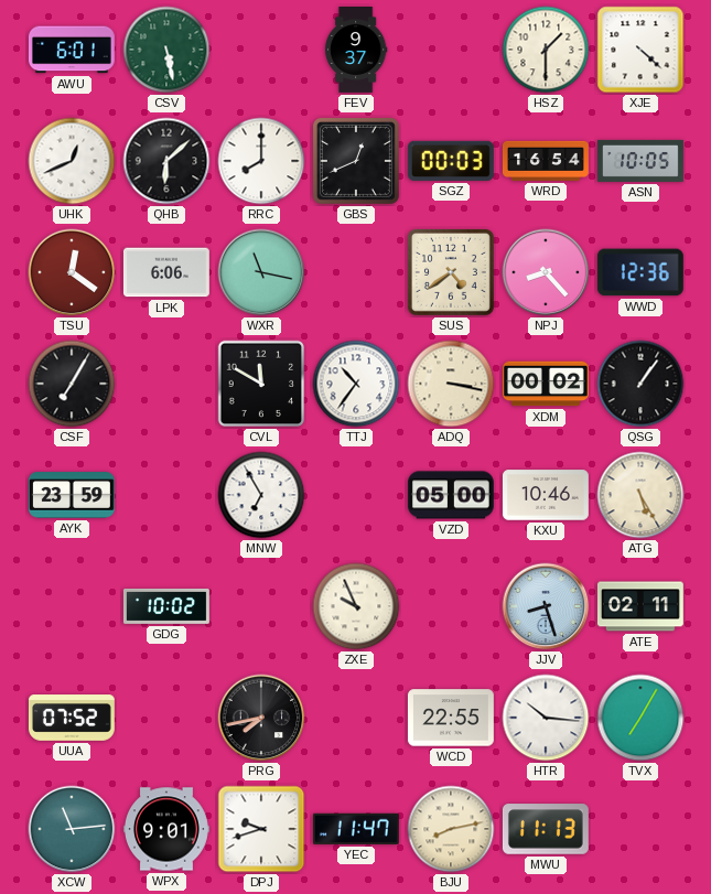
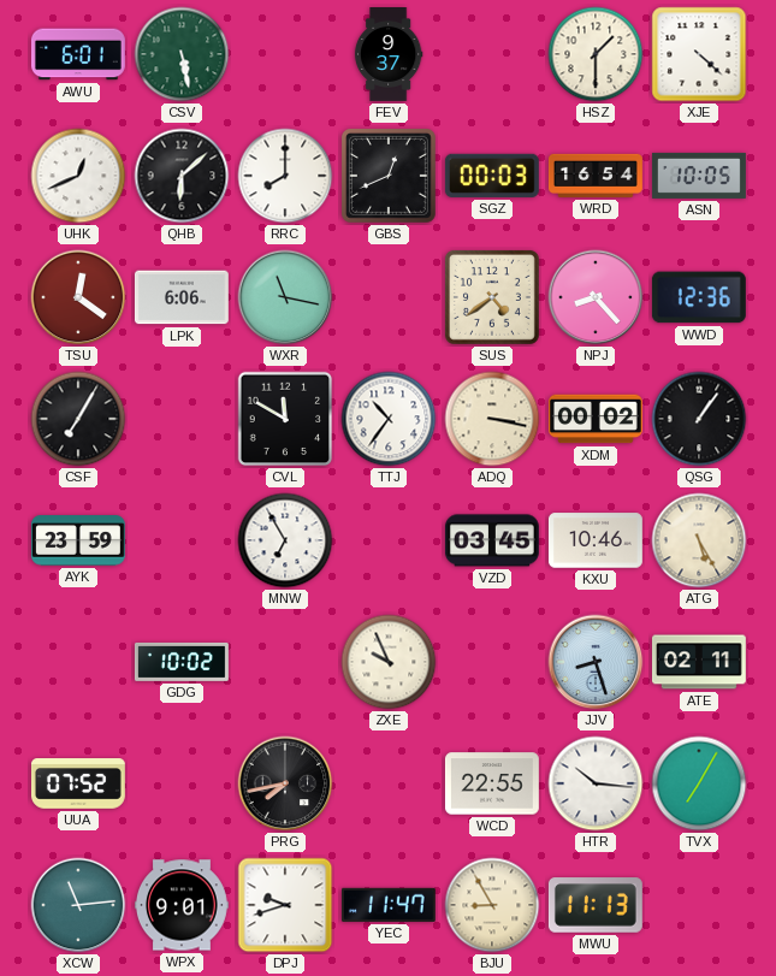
VZD: 05:00 -> 03:45
BJU: 8:13 -> 8:55
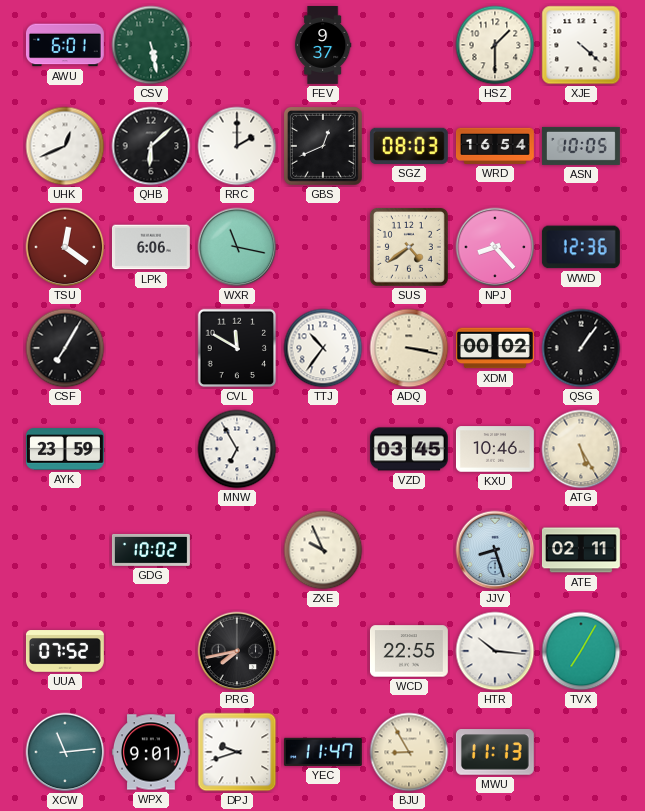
RRC: 8:00 -> 2:00
SGZ: 00:03 -> 08:03
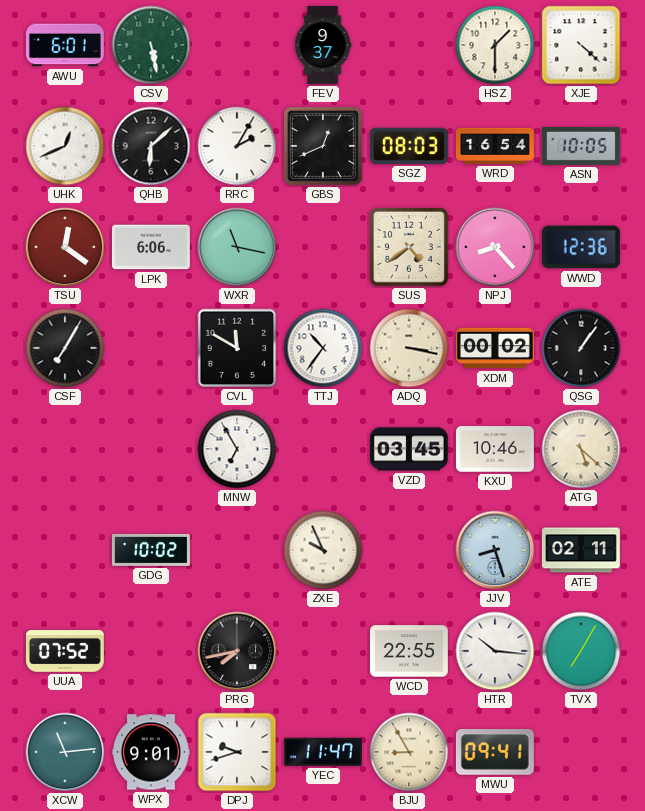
RRC: 2:00 -> 2:05
AYK: 23:59 -> none
ATG: 5:25 -> 5:22
MWU: 11:13 -> 09:41
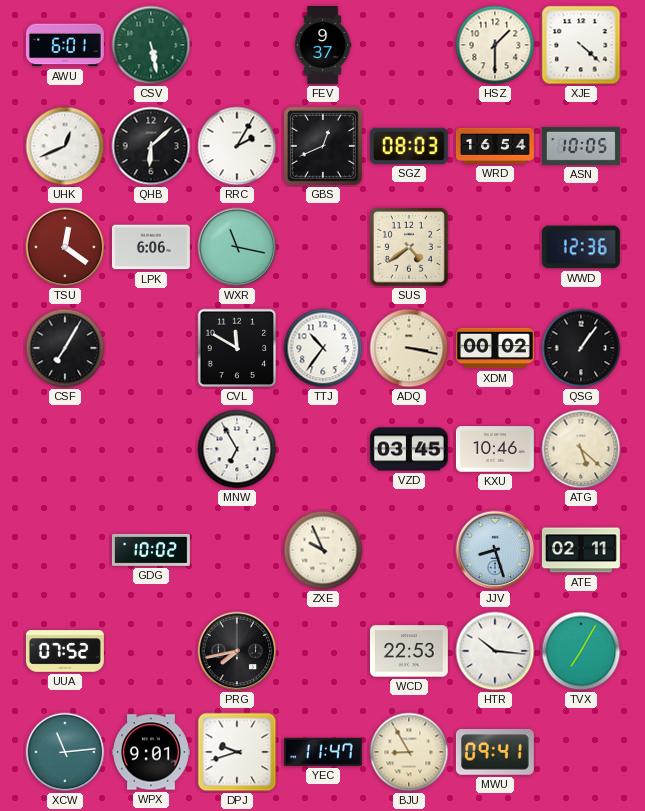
NPJ: 8:23 -> none
WCD: 22:55 -> 22:53
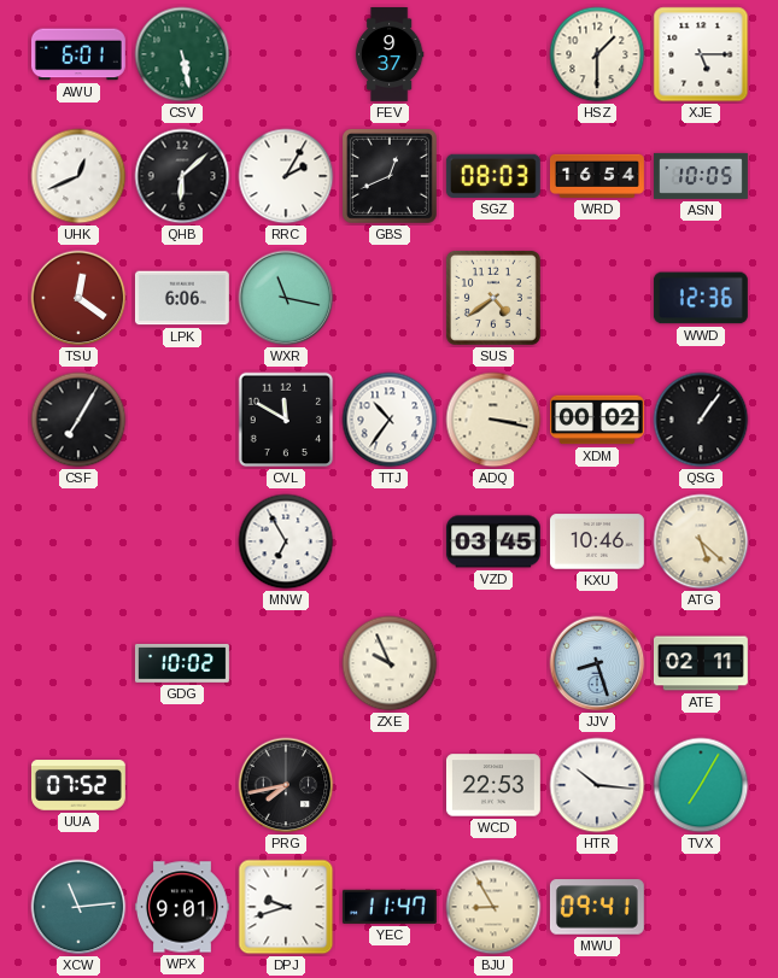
XJE: 4:22 -> 5:15
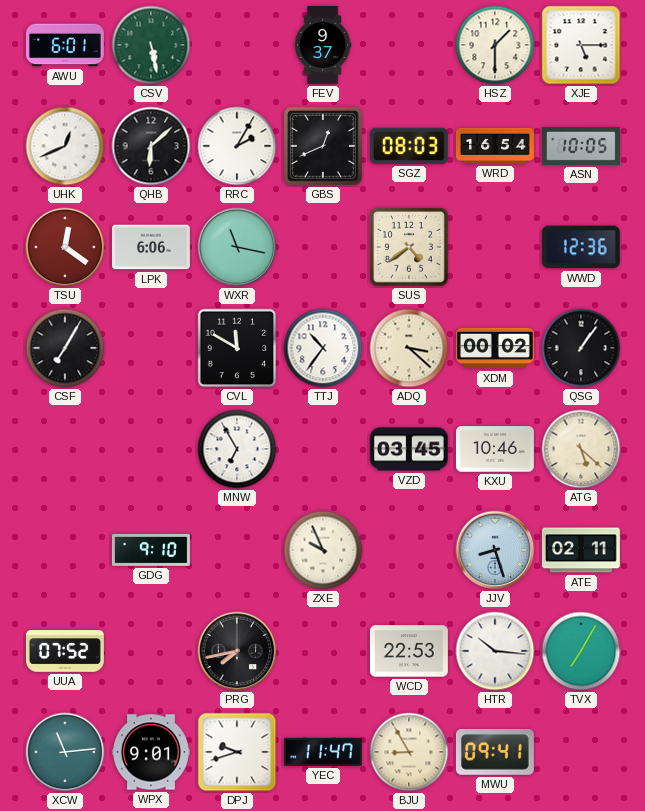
ADQ: 3:17 -> 3:22
GDG: 10:02 -> 9:10
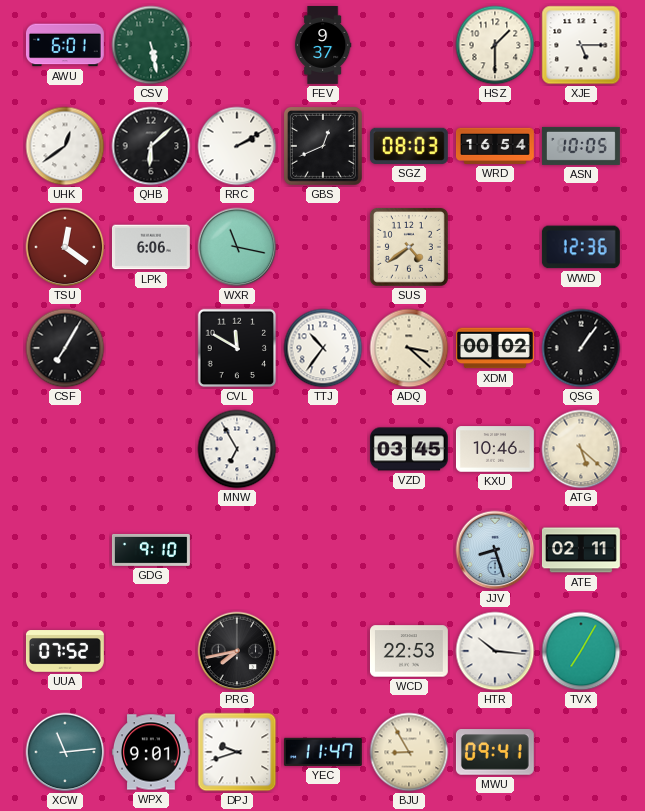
UHK: 12:41 -> 12:39
RRC: 2:05 -> 2:10
ZXE: 9:56 -> none
